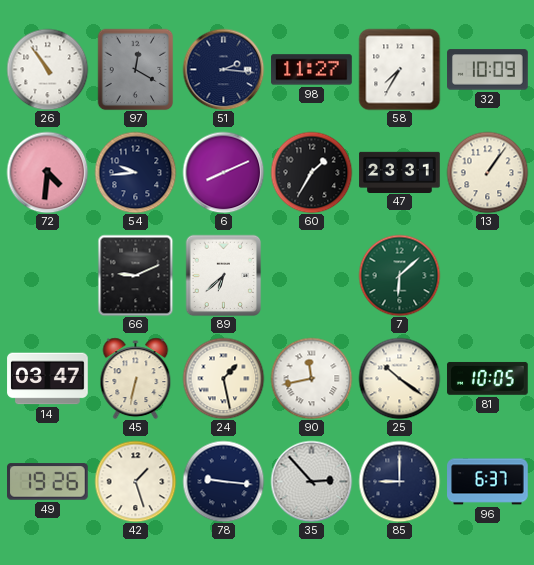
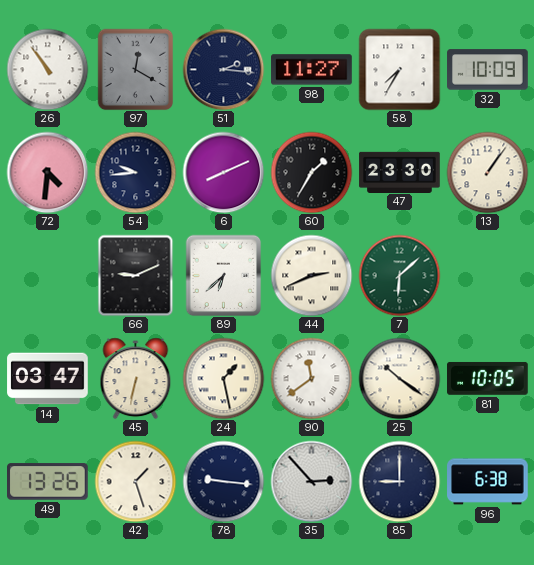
47: 23:31 -> 23:30
44: none -> 2:41
90: 11:43 -> 11:39
49: 19:26 -> 13:26
96: 6:37 -> 6:38
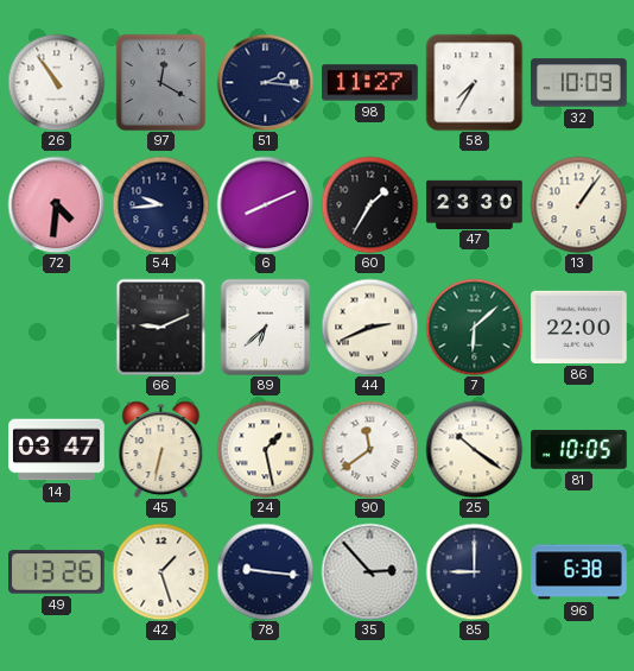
86: none -> 22:00
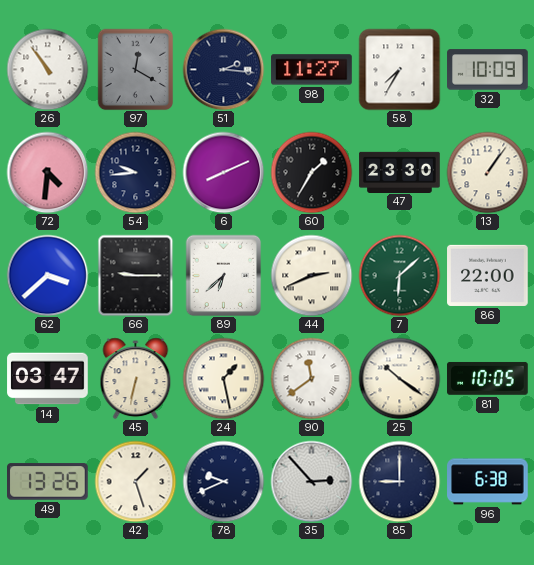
62: none -> 3:38
66: 9:11 -> 9:15
78: 9:16 -> 9:41
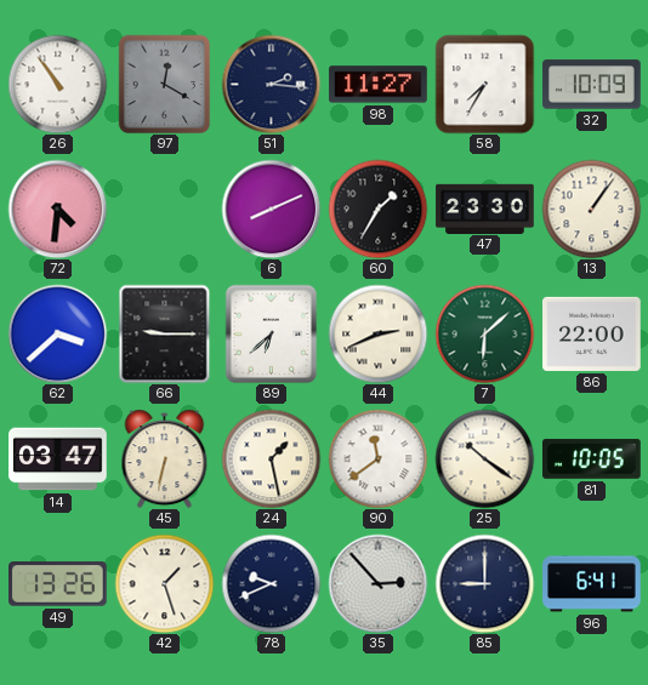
54: 9:44 -> none
96: 6:38 -> 6:41
